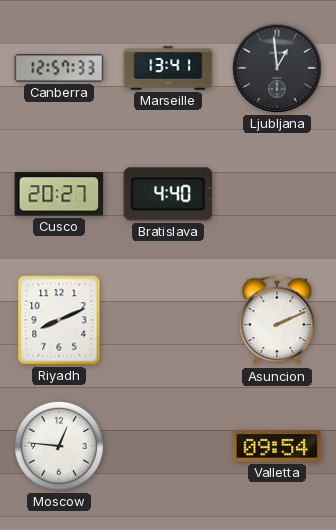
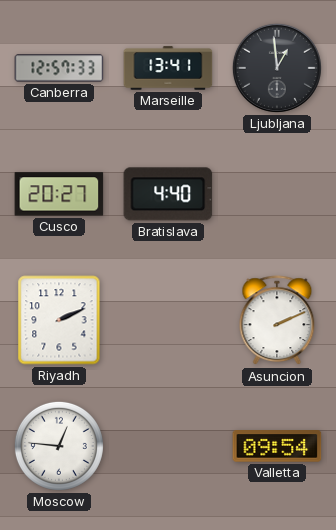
Riyadh: 8:11 -> 2:11
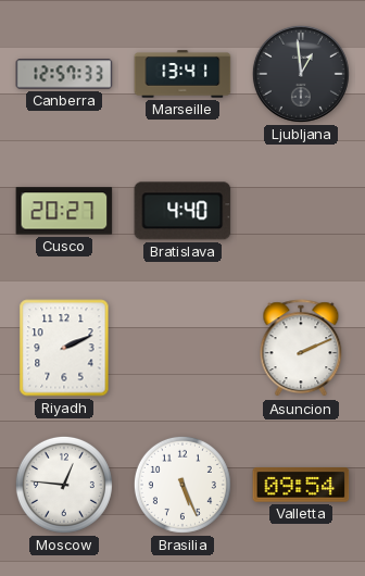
Brasilia: none -> 5:26
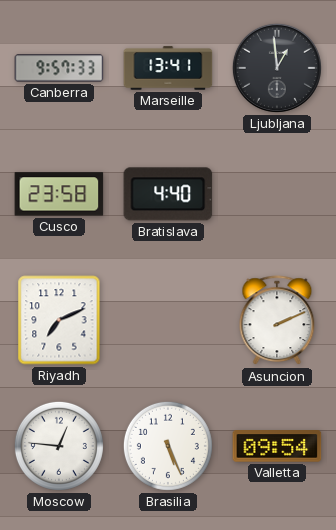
Canberra: 12:57 -> 9:57
Cusco: 20:27 -> 23:58
Riyadh: 2:11 -> 7:11
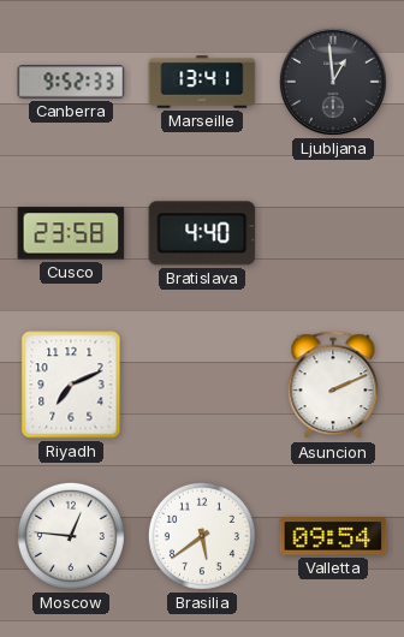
Canberra: 9:57 -> 9:52
Brasilia: 5:26 -> 5:39
